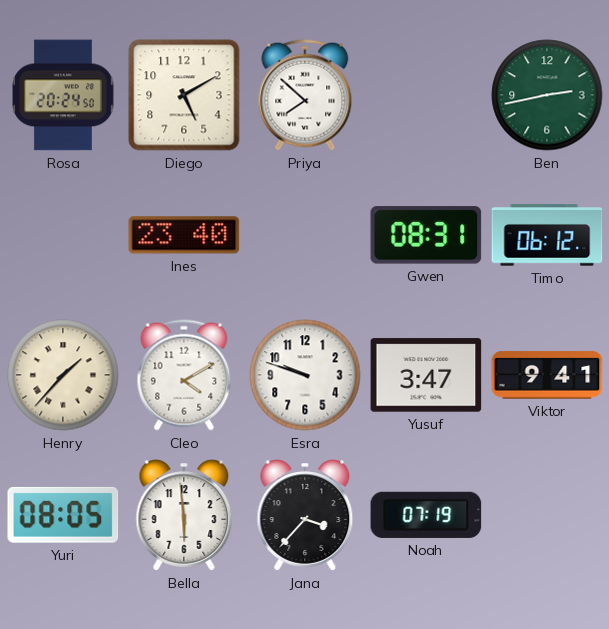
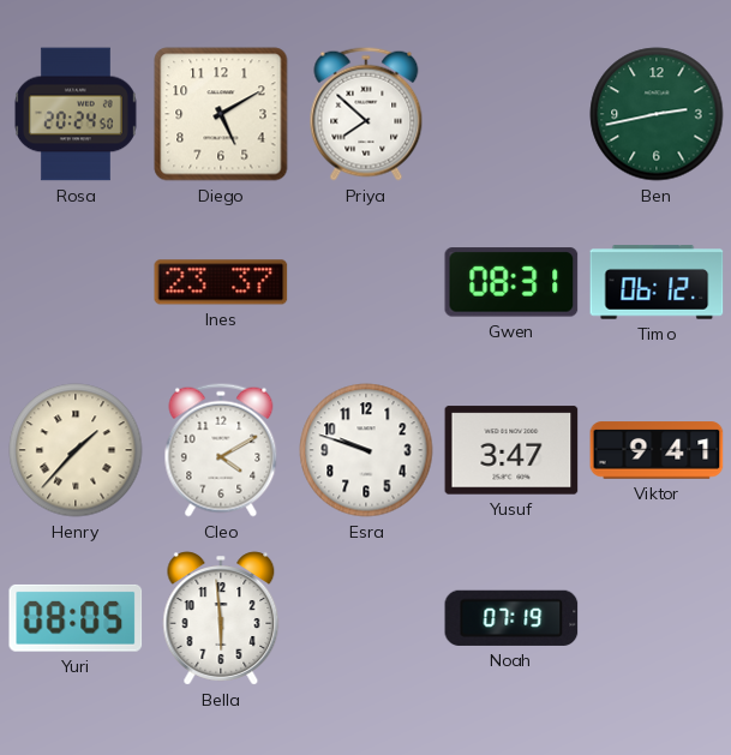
Ines: 23:40 -> 23:37
Jana: 3:37 -> none
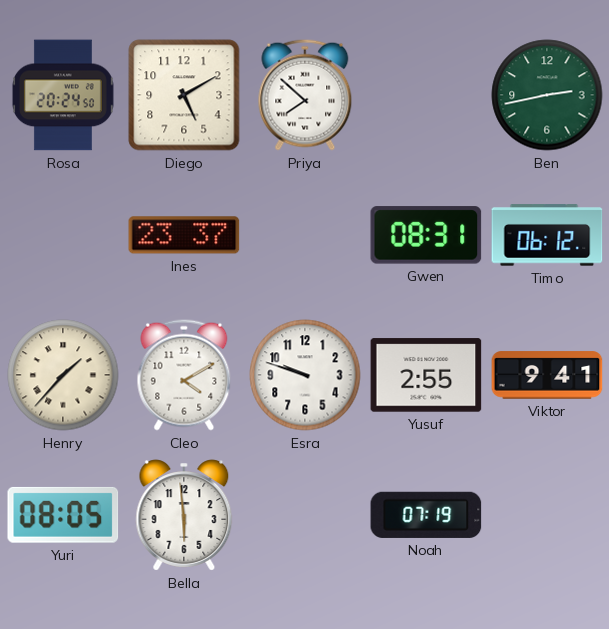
Yusuf: 3:47 -> 2:55
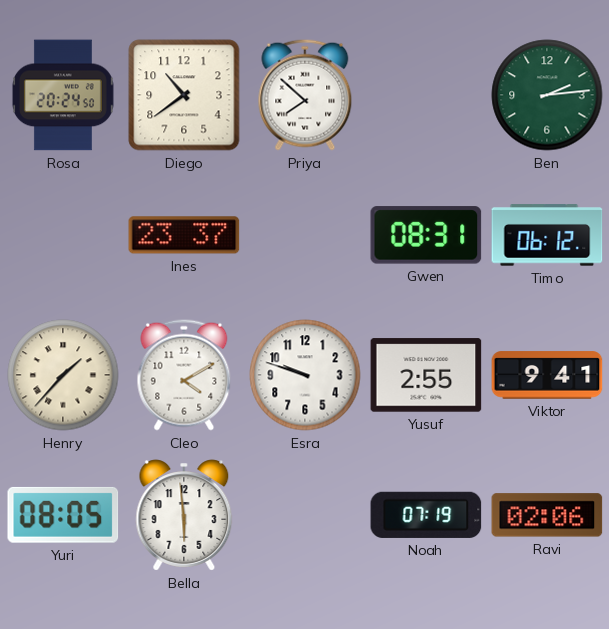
Diego: 5:10 -> 10:39
Ben: 2:43 -> 2:14
Ravi: none -> 02:06
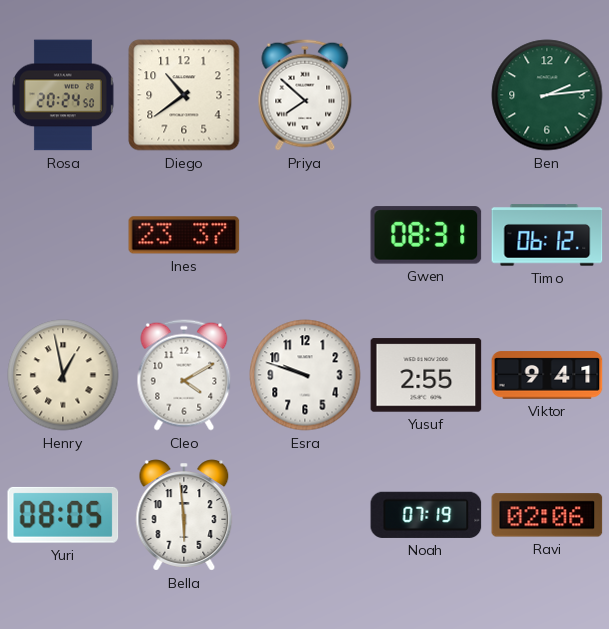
Henry: 1:37 -> 12:58
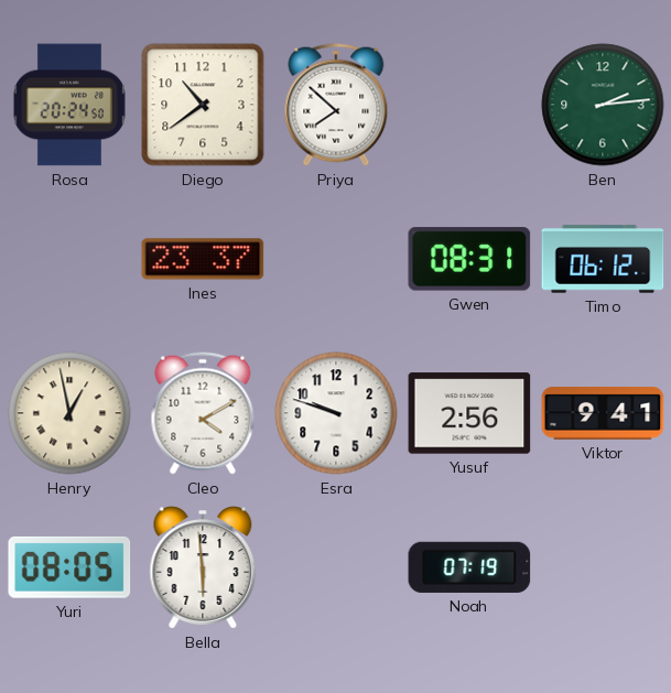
Yusuf: 2:55 -> 2:56
Ravi: 02:06 -> none
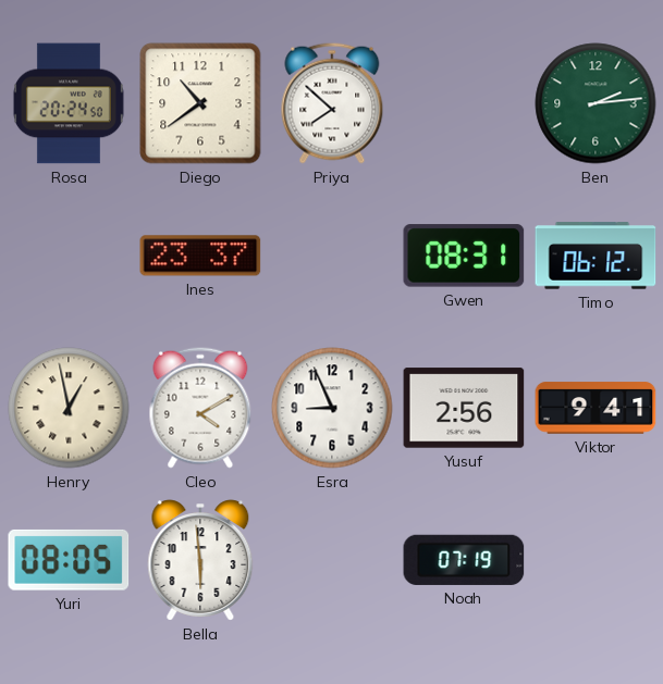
Esra: 9:48 -> 8:56
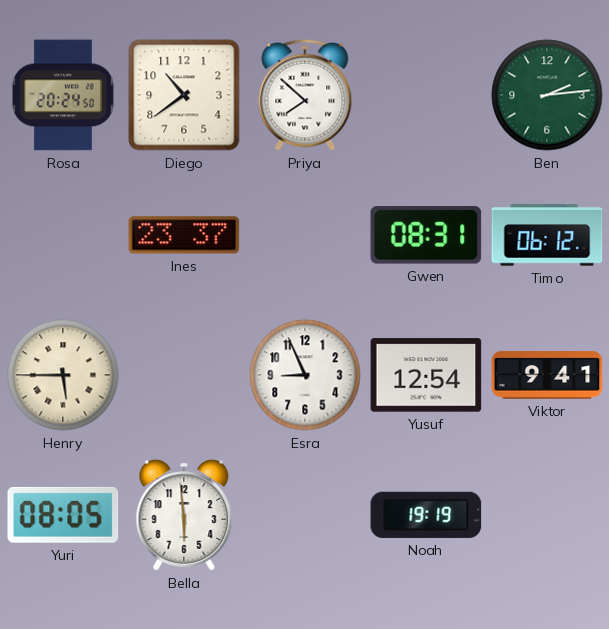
Henry: 12:58 -> 5:45
Cleo: 4:10 -> none
Yusuf: 2:56 -> 12:54
Noah: 07:19 -> 19:19
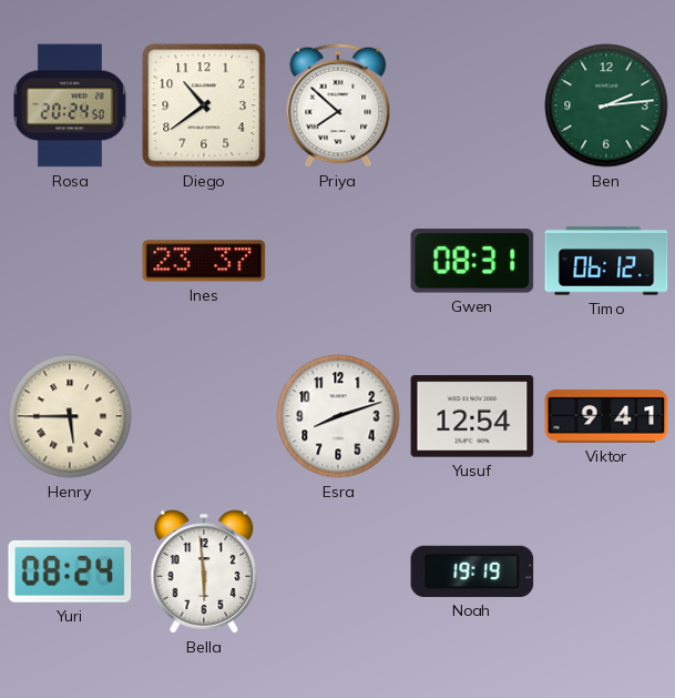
Esra: 8:56 -> 8:12
Yuri: 08:05 -> 08:24
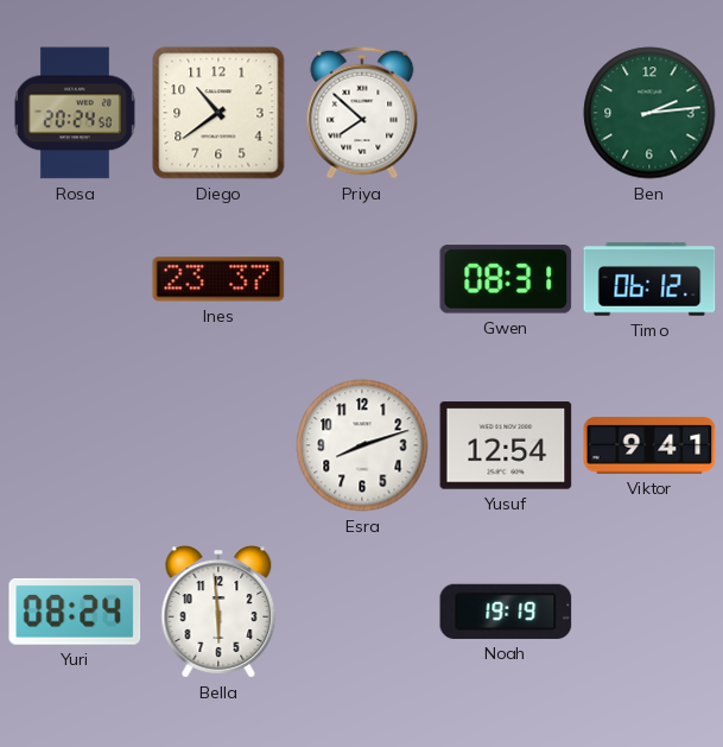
Henry: 5:45 -> none
